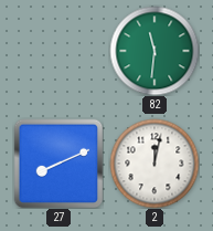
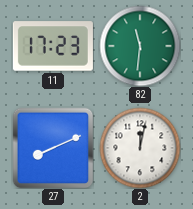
11: none -> 17:23
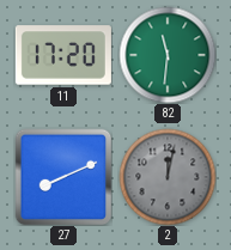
11: 17:23 -> 17:20
2 dial: white -> grey
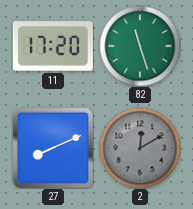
82: 11:31 -> 11:27
2: 12:02 -> 12:10
